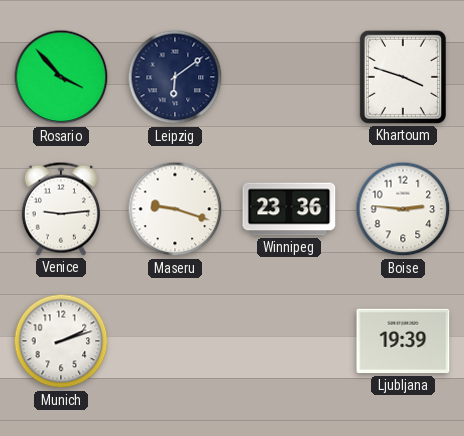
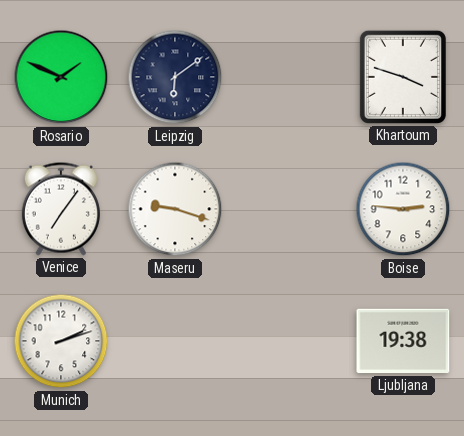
Rosario: 3:53 -> 1:49
Venice: 9:14 -> 7:06
Winnipeg: 23:36 -> none
Ljubljana: 19:39 -> 19:38
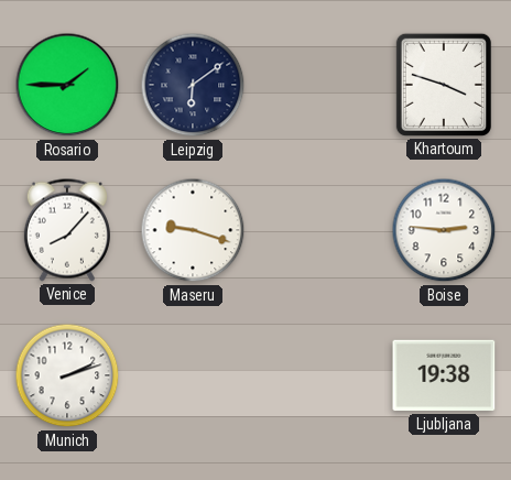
Rosario: 1:49 -> 1:45
Venice: 7:06 -> 8:07
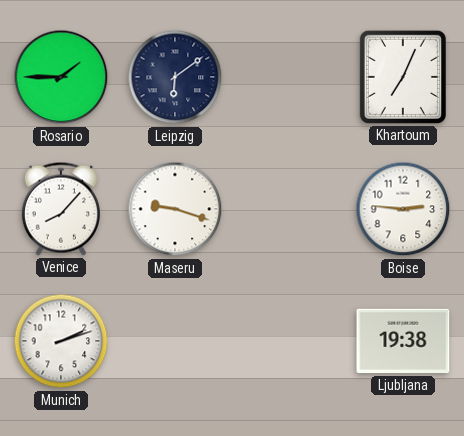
Khartoum: 3:48 -> 7:04
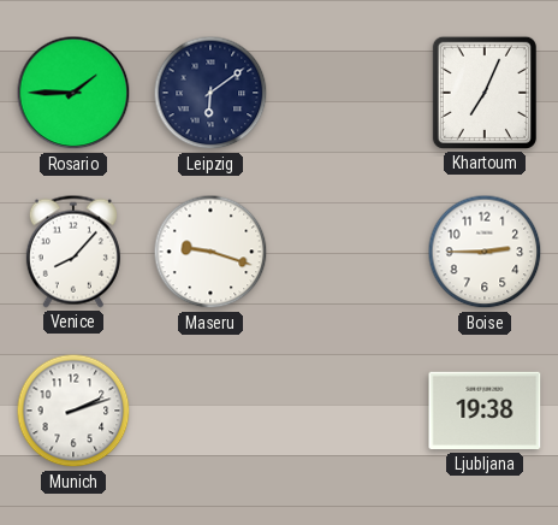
Boise: 2:46 -> 2:45
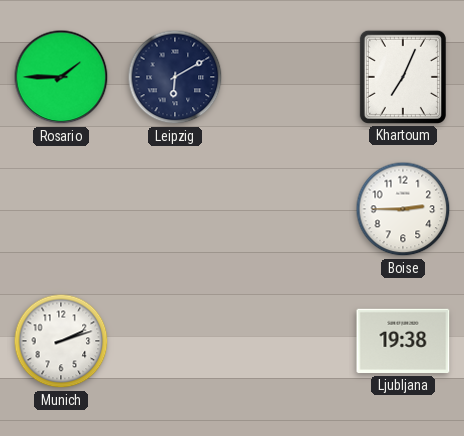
Leipzig: 6:09 -> 6:10
Venice: 8:07 -> none
Maseru: 9:18 -> none
